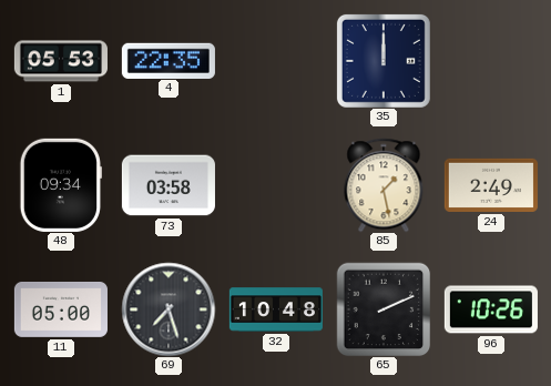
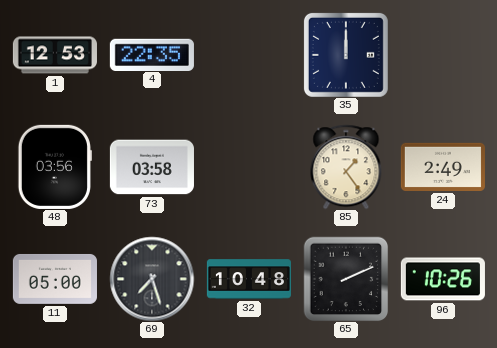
1: 05:53 -> 12:53
48: 09:34 -> 03:56
85: 1:28 -> 1:24
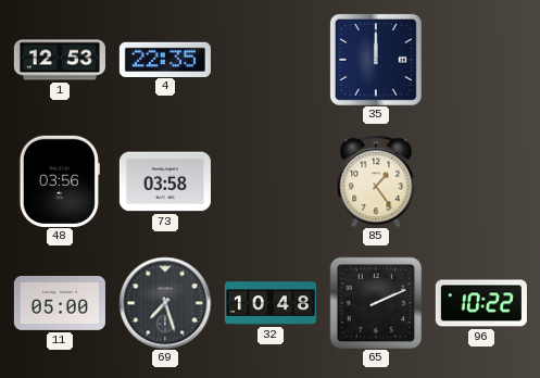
24: 2:49 -> none
96: 10:26 -> 10:22
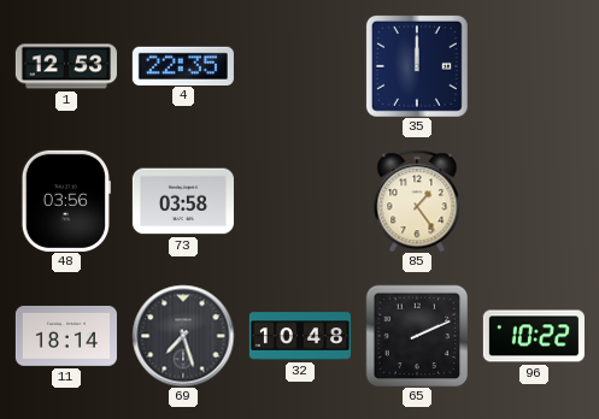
11: 05:00 -> 18:14
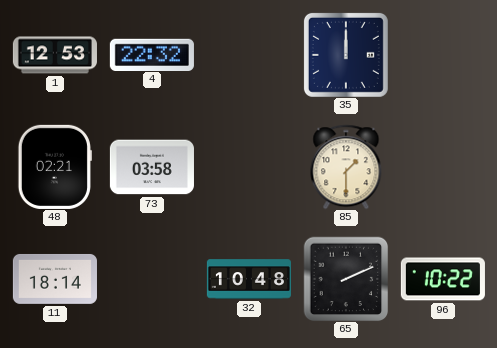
4: 22:35 -> 22:32
48: 03:56 -> 02:21
85: 1:24 -> 1:30
69: 7:27 -> none
